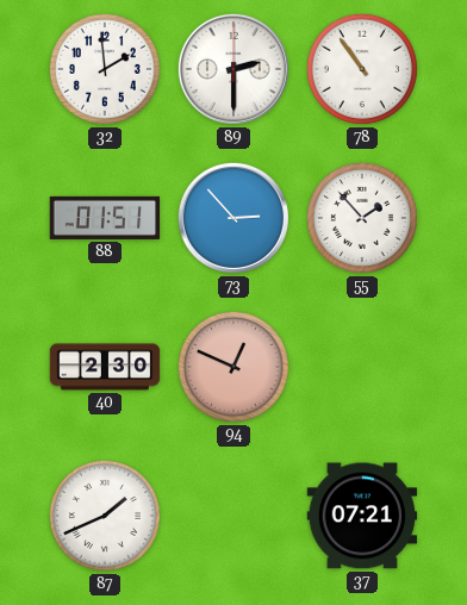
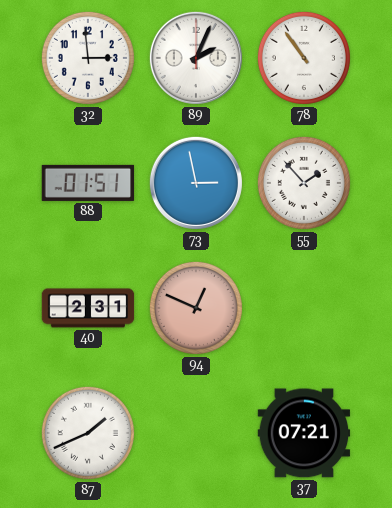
32: 1:59 -> 2:59
89: 2:30 -> 2:04
73: 2:53 -> 2:58
40: 2:30 -> 2:31
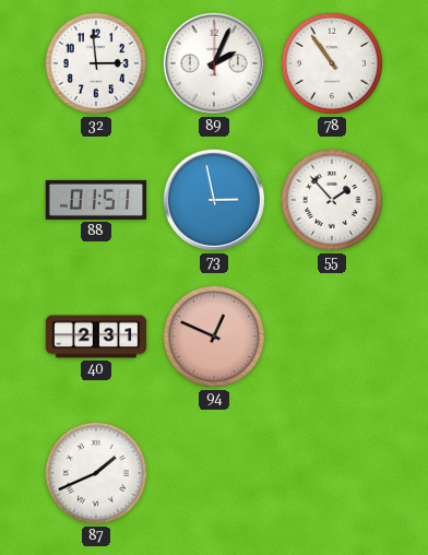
37: 07:21 -> none
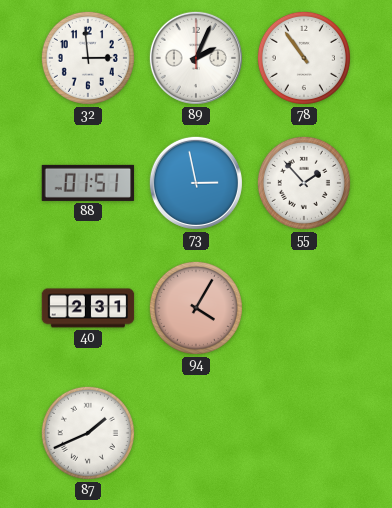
94: 12:49 -> 4:05
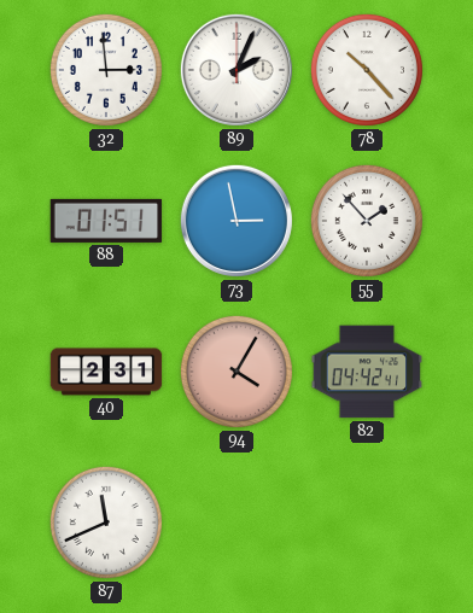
78: 10:54 -> 10:23
82: none -> 04:42
87: 1:41 -> 11:41
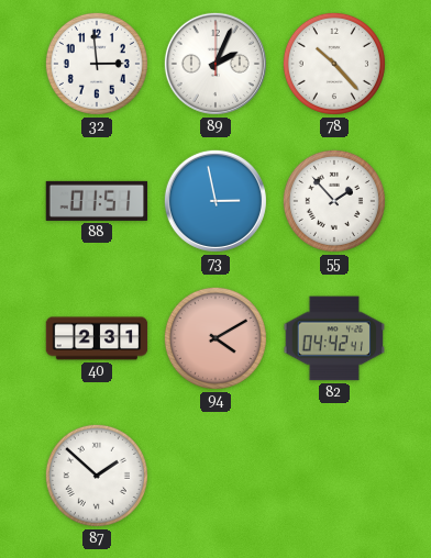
94: 4:05 -> 4:10
87: 11:41 -> 1:52
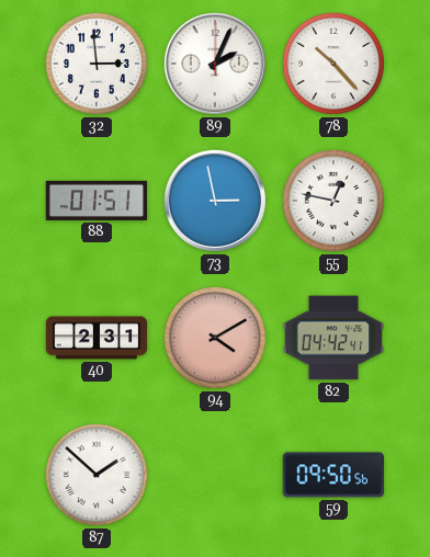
55: 1:53 -> 12:47
59: none -> 09:50
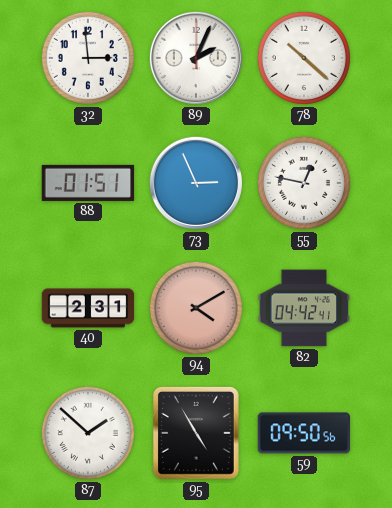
78: 10:23 -> 10:22
73: 2:58 -> 2:56
95: none -> 4:55
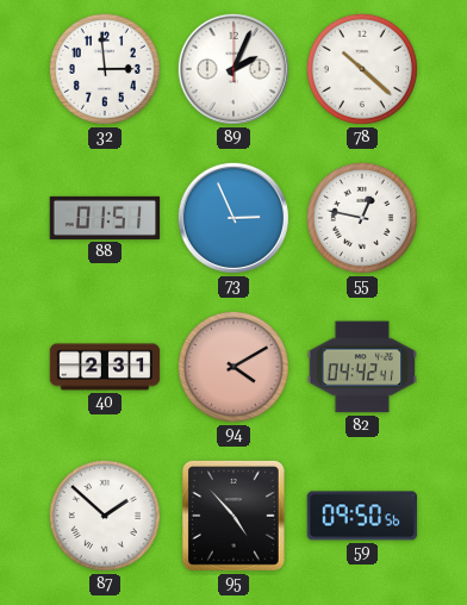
95: 4:55 -> 4:53
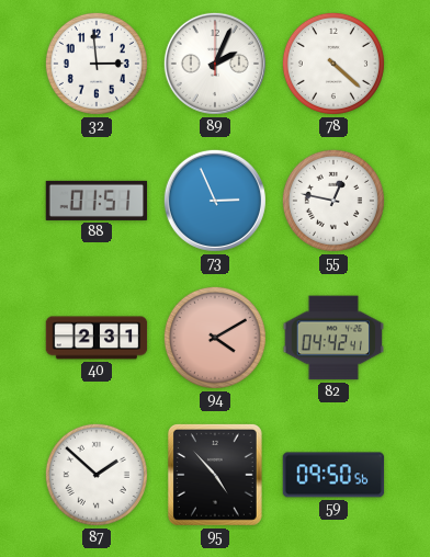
78: 10:22 -> 4:22
